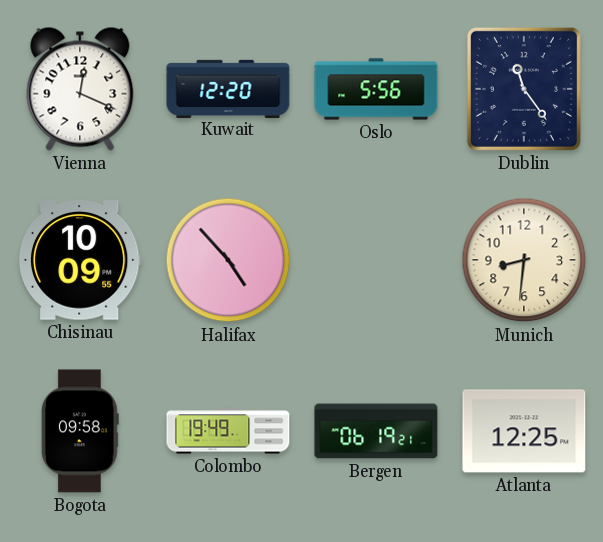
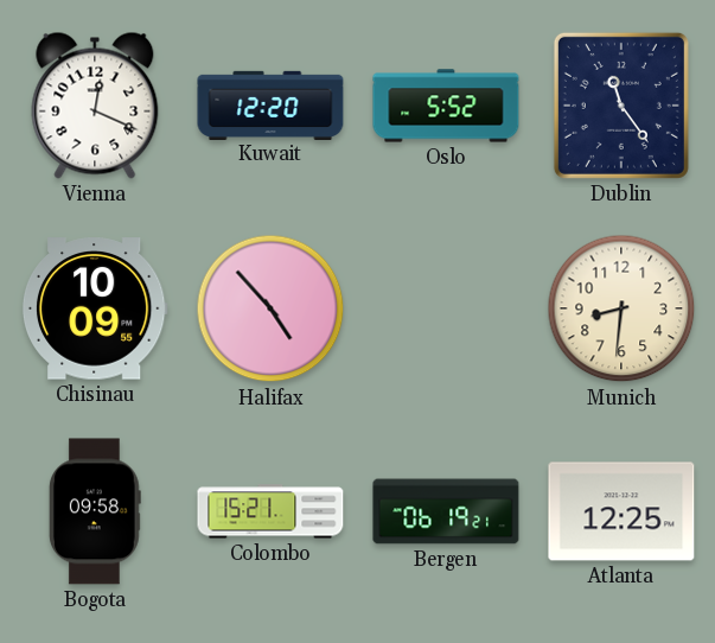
Oslo: 5:56 -> 5:52
Colombo: 19:49 -> 15:21
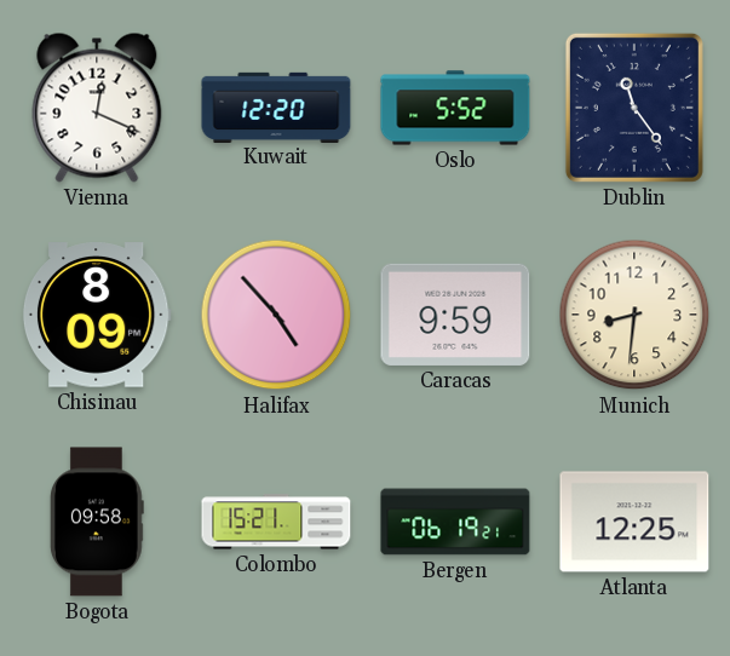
Chisinau: 10:09 -> 8:09
Caracas: none -> 9:59
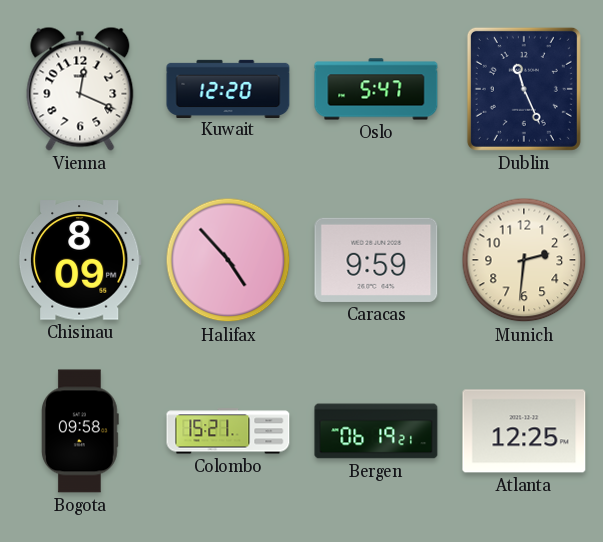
Oslo: 5:52 -> 5:47
Dublin: 11:24 -> 11:26
Munich: 8:31 -> 2:31
